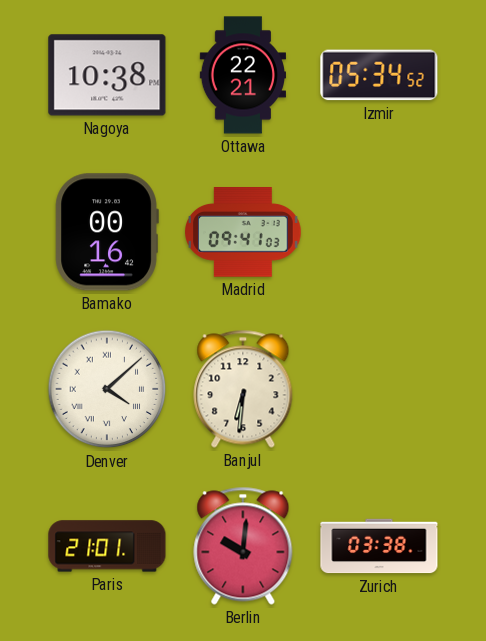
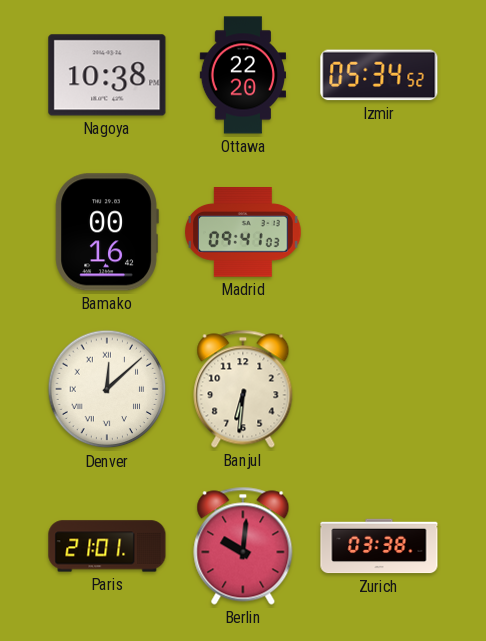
Ottawa: 22:21 -> 22:20
Denver: 4:08 -> 12:08
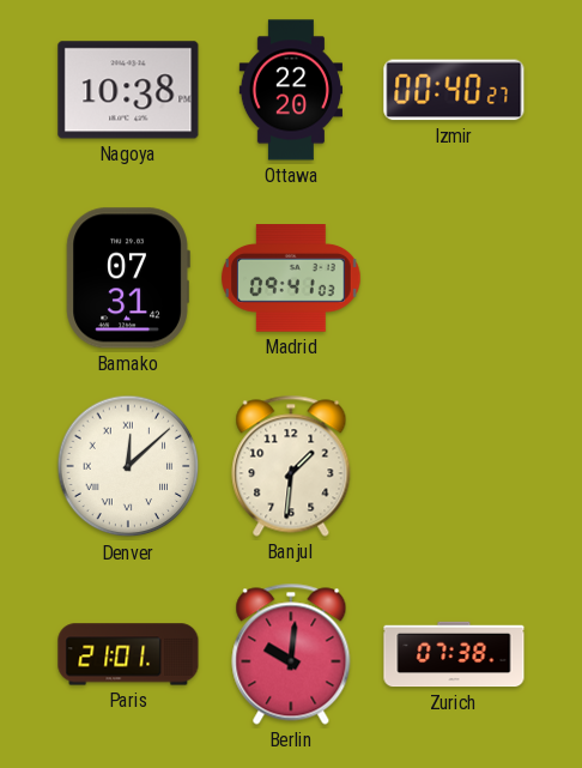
Izmir: 05:34 -> 00:40
Bamako: 00:16 -> 07:31
Banjul: 6:31 -> 1:31
Zurich: 03:38 -> 07:38
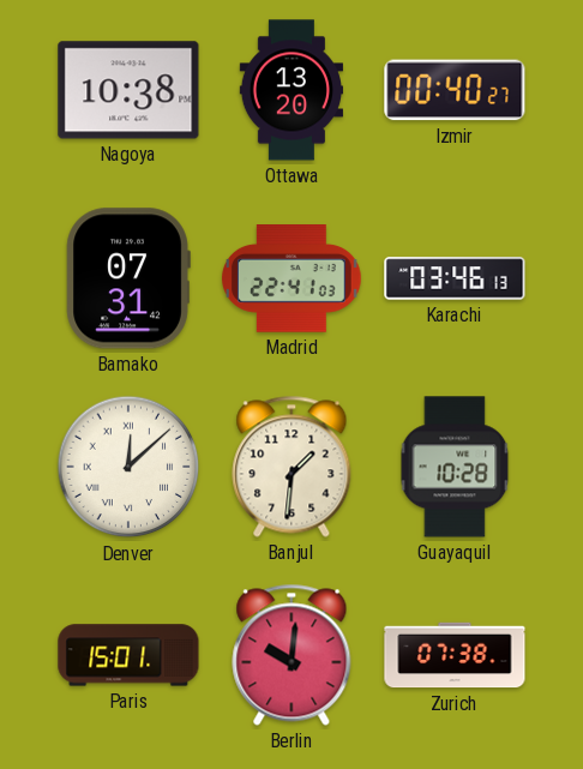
Ottawa: 22:20 -> 13:20
Madrid: 09:41 -> 22:41
Karachi: none -> 03:46
Guayaquil: none -> 10:28
Paris: 21:01 -> 15:01
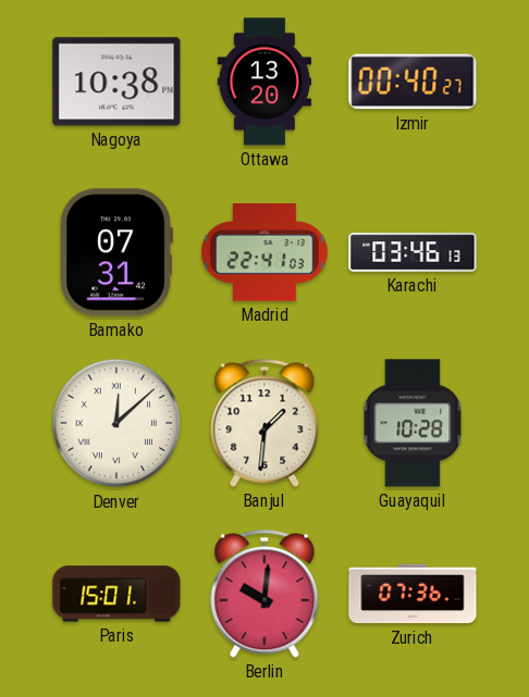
Zurich: 07:38 -> 07:36
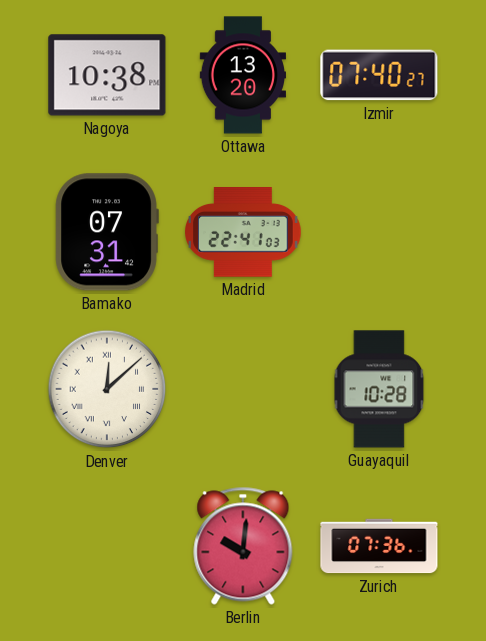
Izmir: 00:40 -> 07:40
Karachi: 03:46 -> none
Banjul: 1:31 -> none
Paris: 15:01 -> none
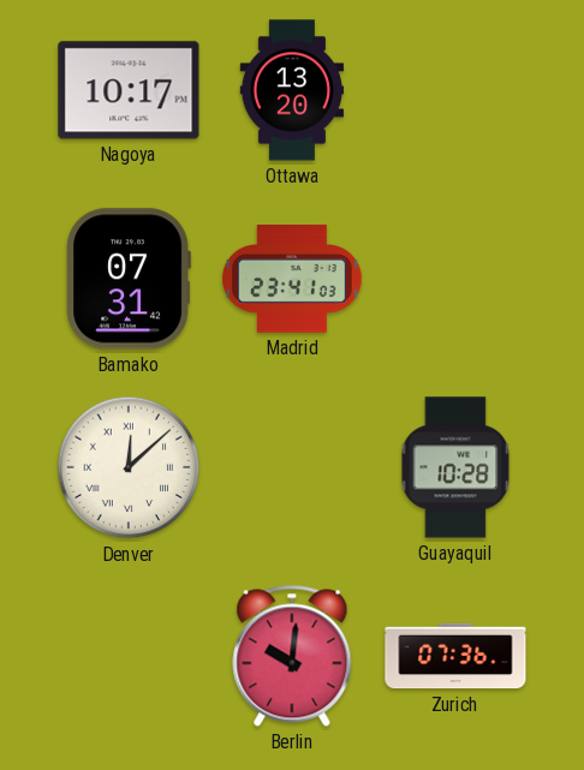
Nagoya: 10:38 -> 10:17
Izmir: 07:40 -> none
Madrid: 22:41 -> 23:41
